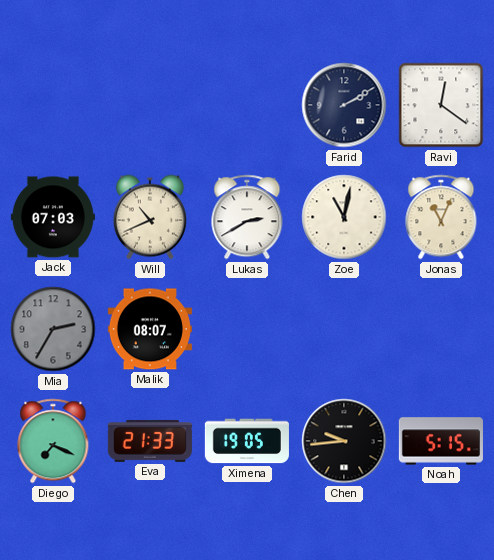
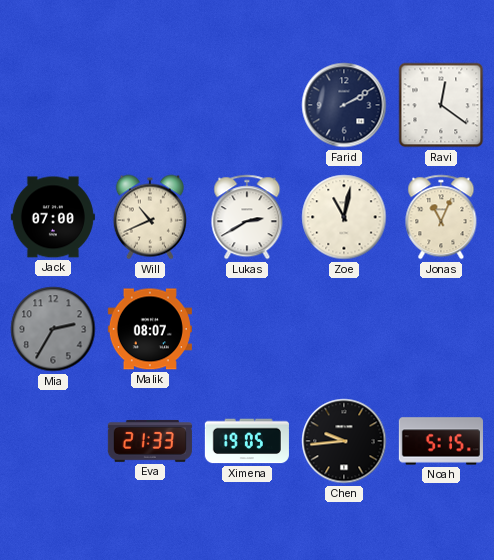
Jack: 07:03 -> 07:00
Diego: 7:19 -> none
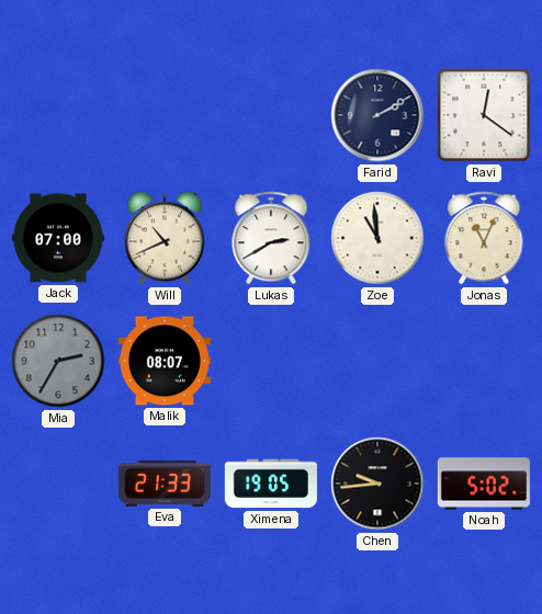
Zoe: 11:02 -> 10:59
Noah: 5:15 -> 5:02
